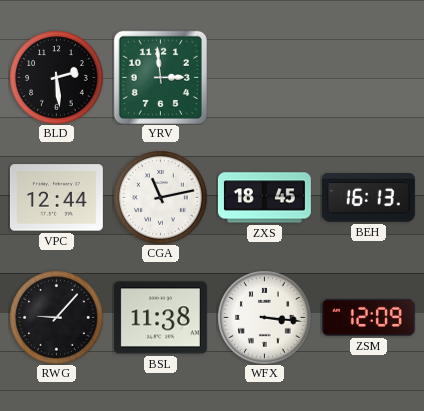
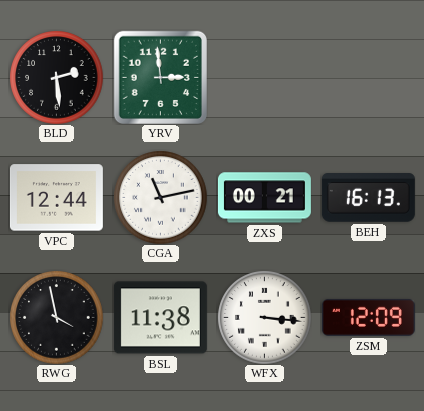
ZXS: 18:45 -> 00:21
RWG: 9:07 -> 3:58
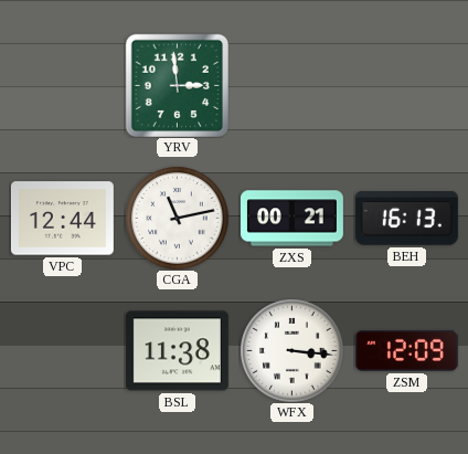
BLD: 2:29 -> none
RWG: 3:58 -> none
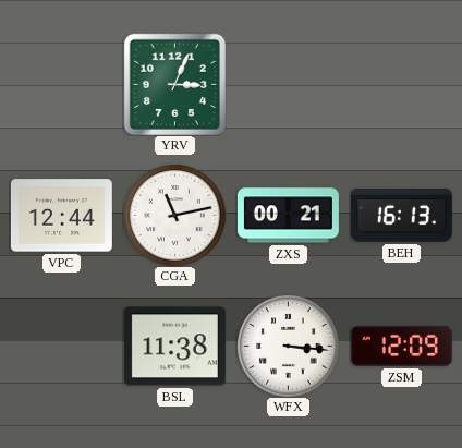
YRV: 2:59 -> 3:04
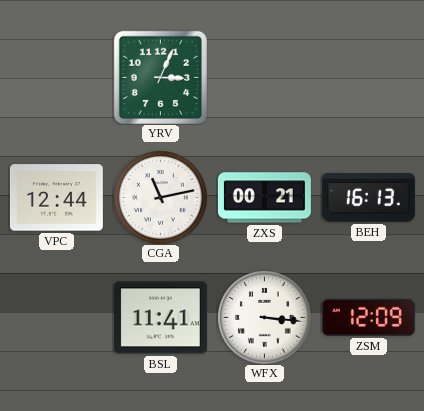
BSL: 11:38 -> 11:41
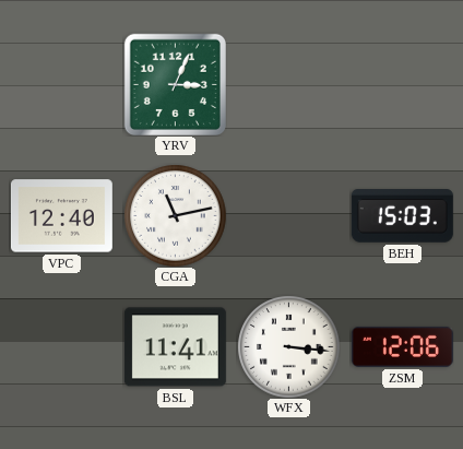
VPC: 12:44 -> 12:40
ZXS: 00:21 -> none
BEH: 16:13 -> 15:03
ZSM: 12:09 -> 12:06
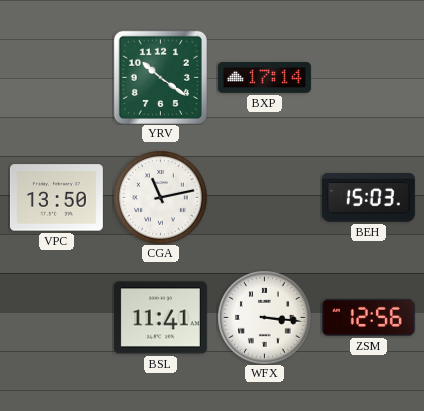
YRV: 3:04 -> 10:21
BXP: none -> 17:14
VPC: 12:40 -> 13:50
ZSM: 12:06 -> 12:56
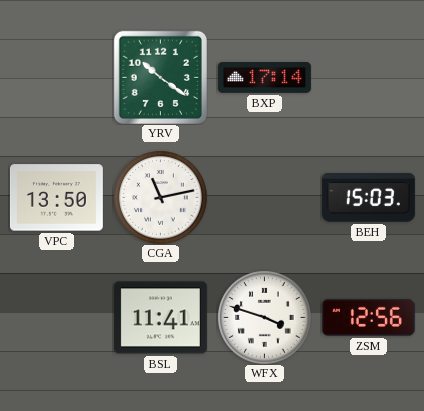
WFX: 3:16 -> 3:48
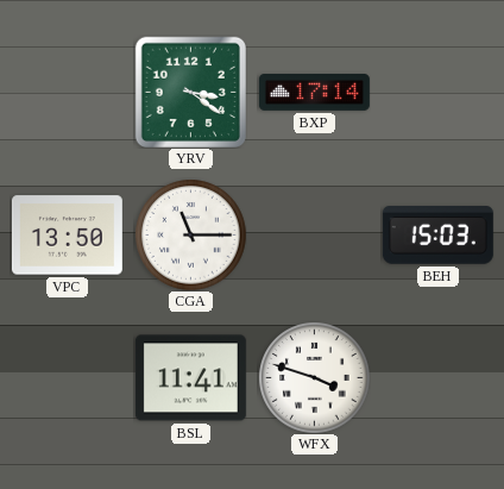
YRV: 10:21 -> 3:21
CGA: 11:13 -> 11:15
ZSM: 12:56 -> none
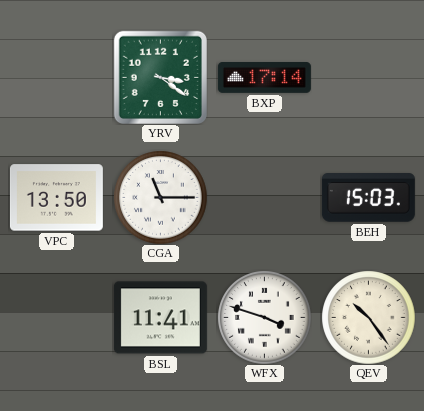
QEV: none -> 10:24
